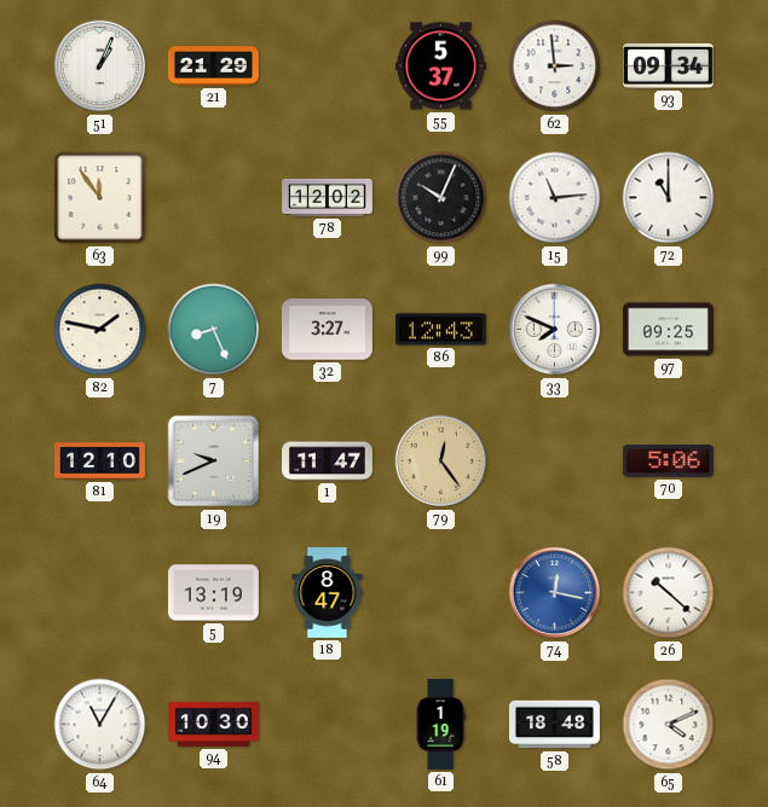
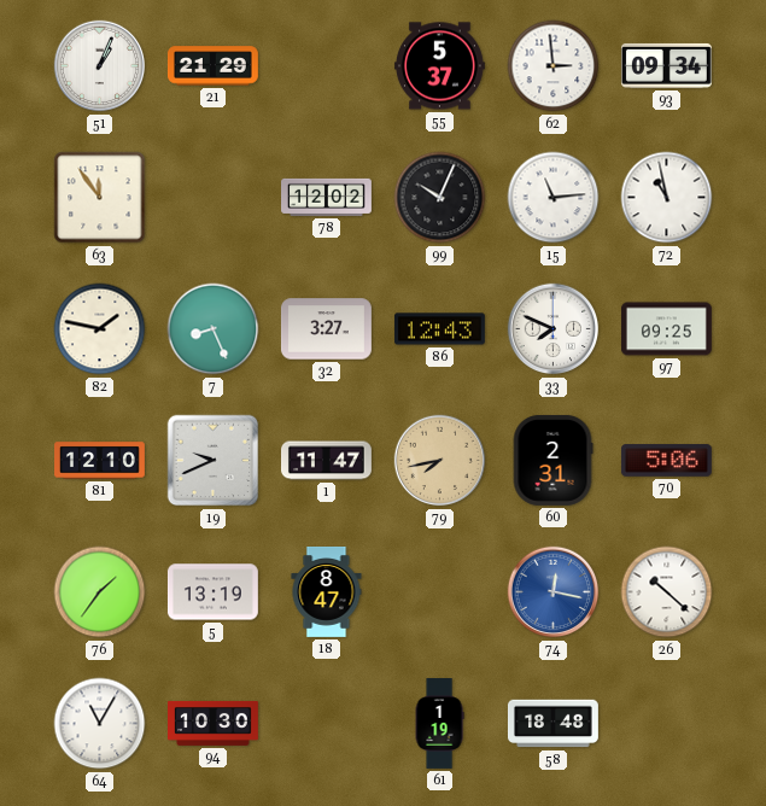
72: 11:00 -> 10:58
79: 12:24 -> 7:43
60: none -> 2:31
76: none -> 1:36
65: 4:11 -> none
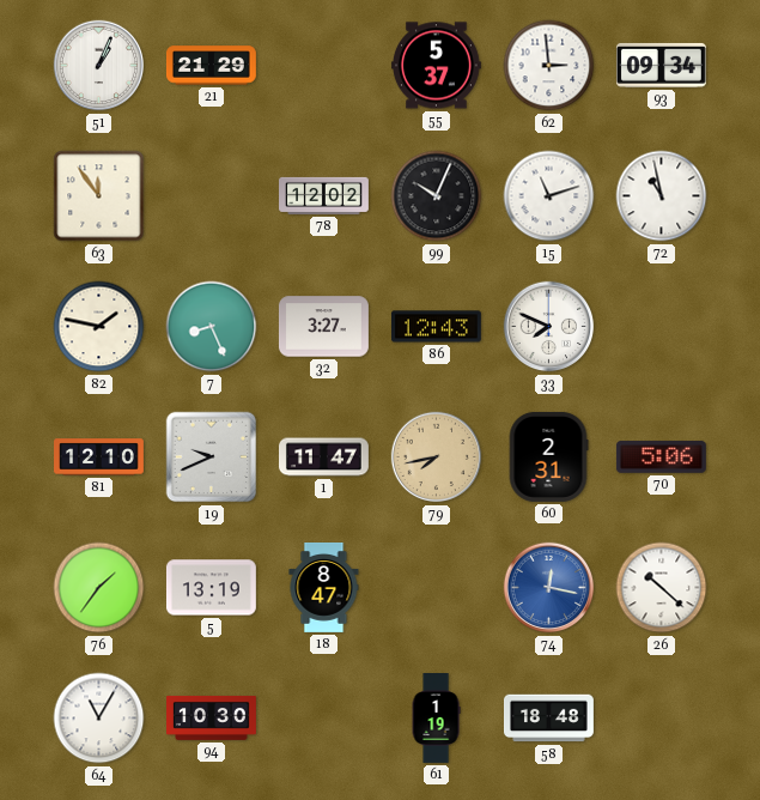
15: 11:14 -> 11:12
97: 09:25 -> none
